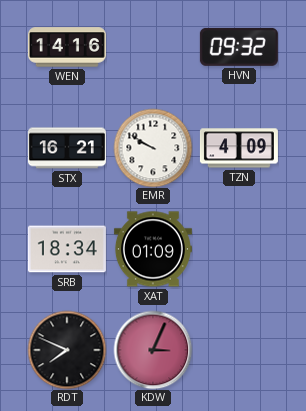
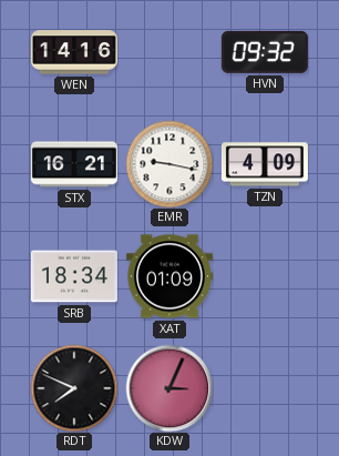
EMR: 9:50 -> 9:17
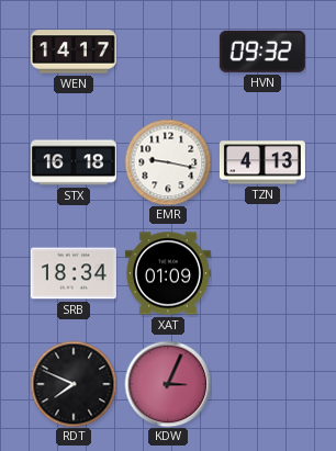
WEN: 14:16 -> 14:17
STX: 16:21 -> 16:18
TZN: 4:09 -> 4:13
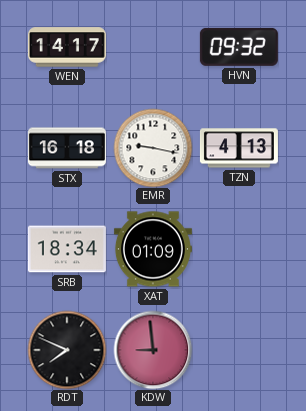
KDW: 3:04 -> 8:59
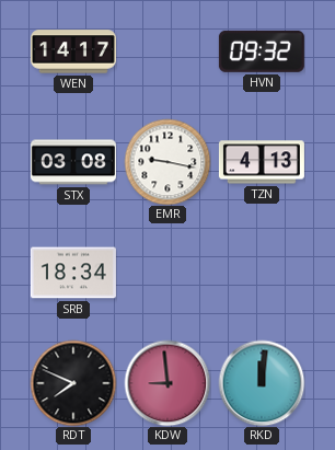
STX: 16:18 -> 03:08
XAT: 01:09 -> none
RKD: none -> 12:01
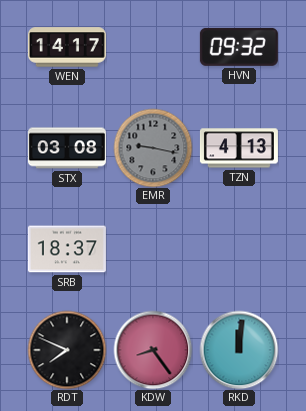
EMR dial: white -> grey
SRB: 18:34 -> 18:37
KDW: 8:59 -> 8:24
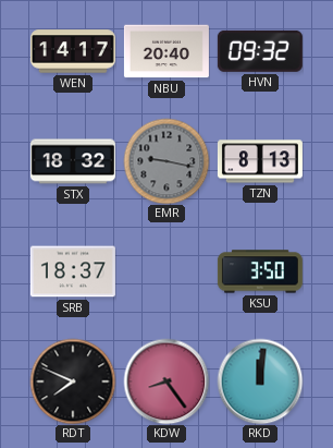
NBU: none -> 20:40
STX: 03:08 -> 18:32
TZN: 4:13 -> 8:13
KSU: none -> 3:50
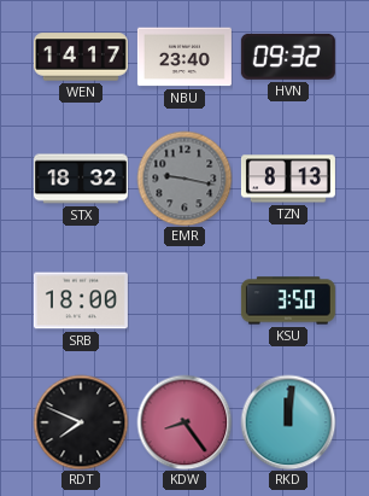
NBU: 20:40 -> 23:40
SRB: 18:37 -> 18:00
